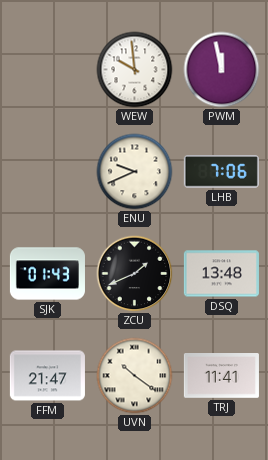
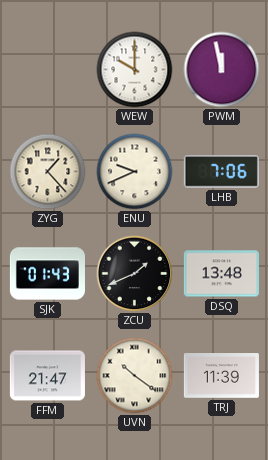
WEW: 9:59 -> 10:00
ZYG: none -> 1:23
TRJ: 11:41 -> 11:39
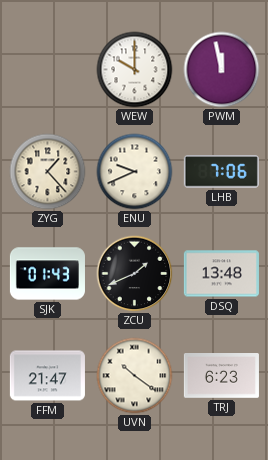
TRJ: 11:39 -> 6:23
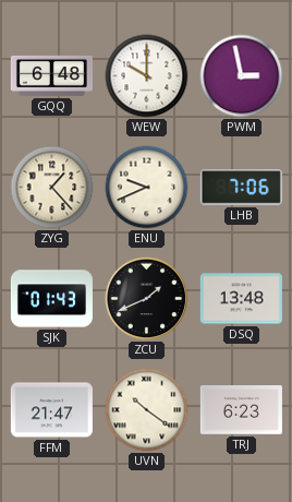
GQQ: none -> 6:48
PWM: 11:58 -> 2:58
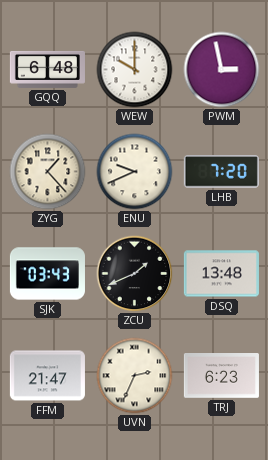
LHB: 7:06 -> 7:20
SJK: 01:43 -> 03:43
UVN: 10:21 -> 2:34
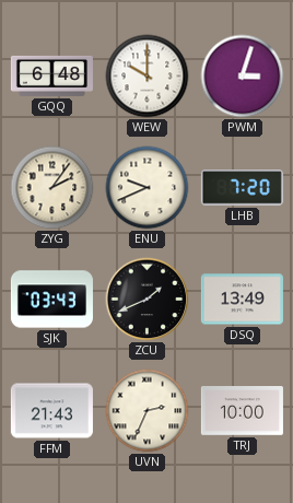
PWM: 2:58 -> 3:03
ZYG: 1:23 -> 2:06
DSQ: 13:48 -> 13:49
FFM: 21:47 -> 21:43
TRJ: 6:23 -> 10:00
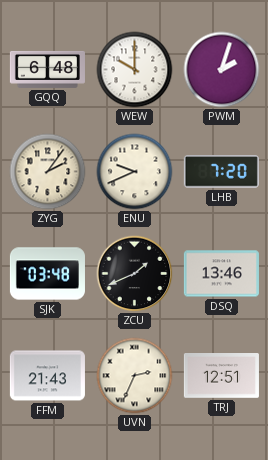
PWM: 3:03 -> 2:03
SJK: 03:43 -> 03:48
DSQ: 13:49 -> 13:46
TRJ: 10:00 -> 12:51
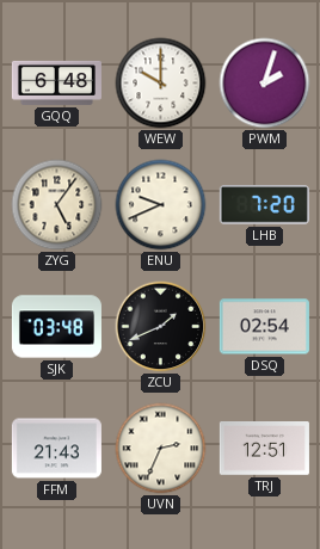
ZYG: 2:06 -> 5:06
DSQ: 13:46 -> 02:54
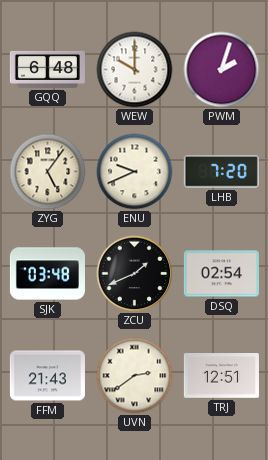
UVN: 2:34 -> 2:39
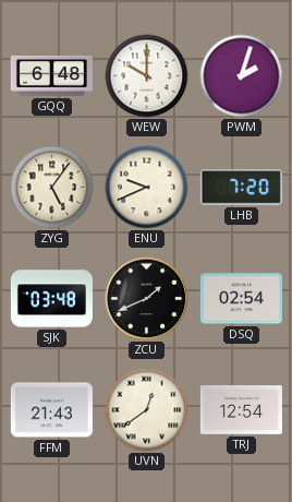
UVN: 2:39 -> 12:39
TRJ: 12:51 -> 12:54
